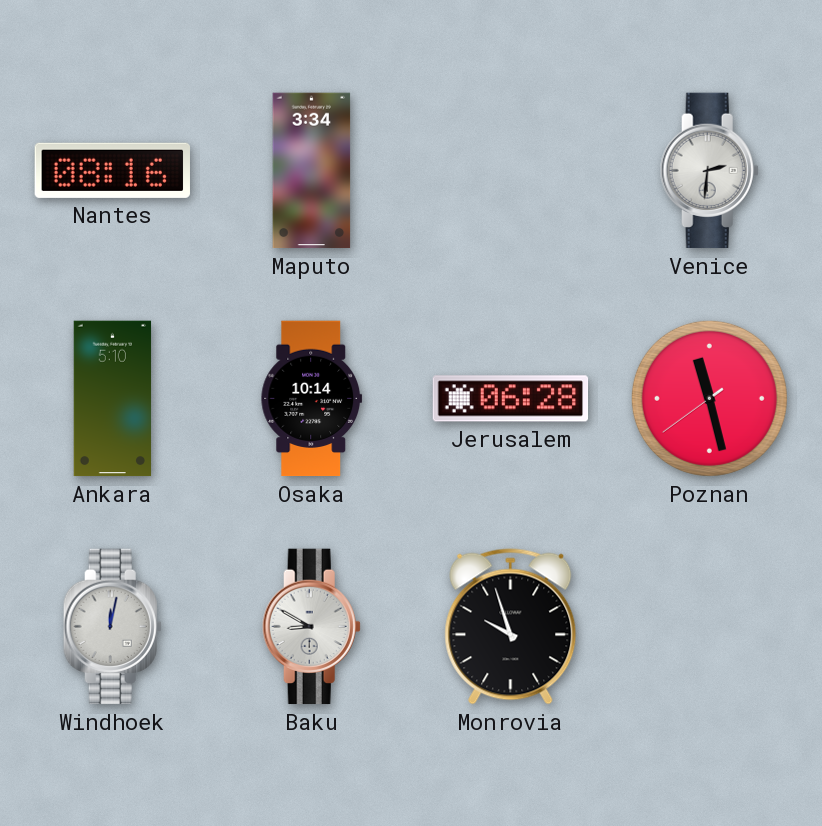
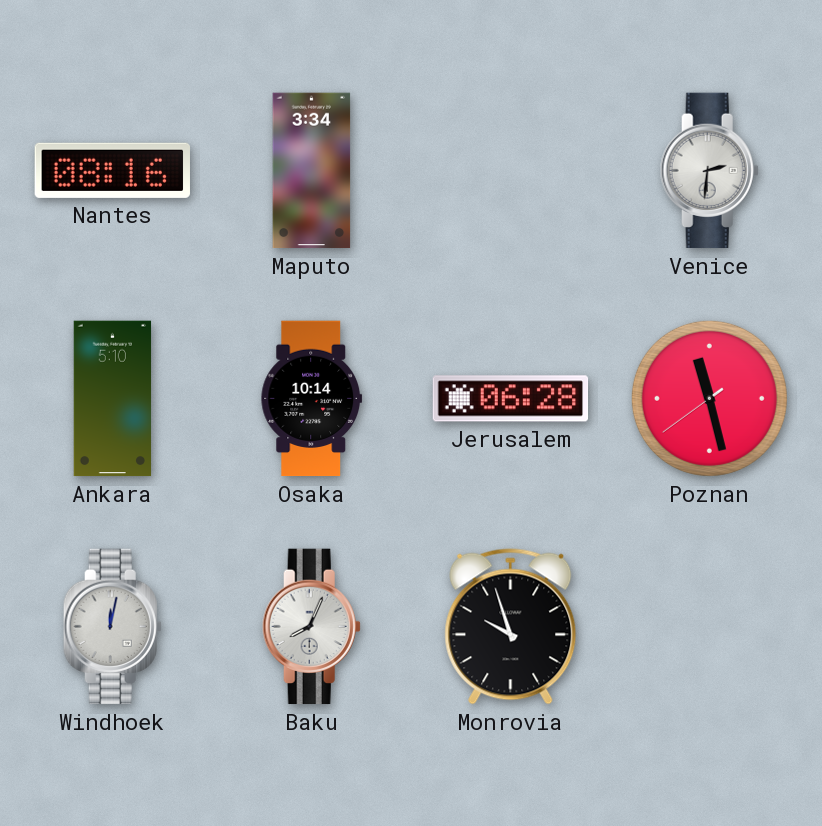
Baku: 8:50 -> 8:04
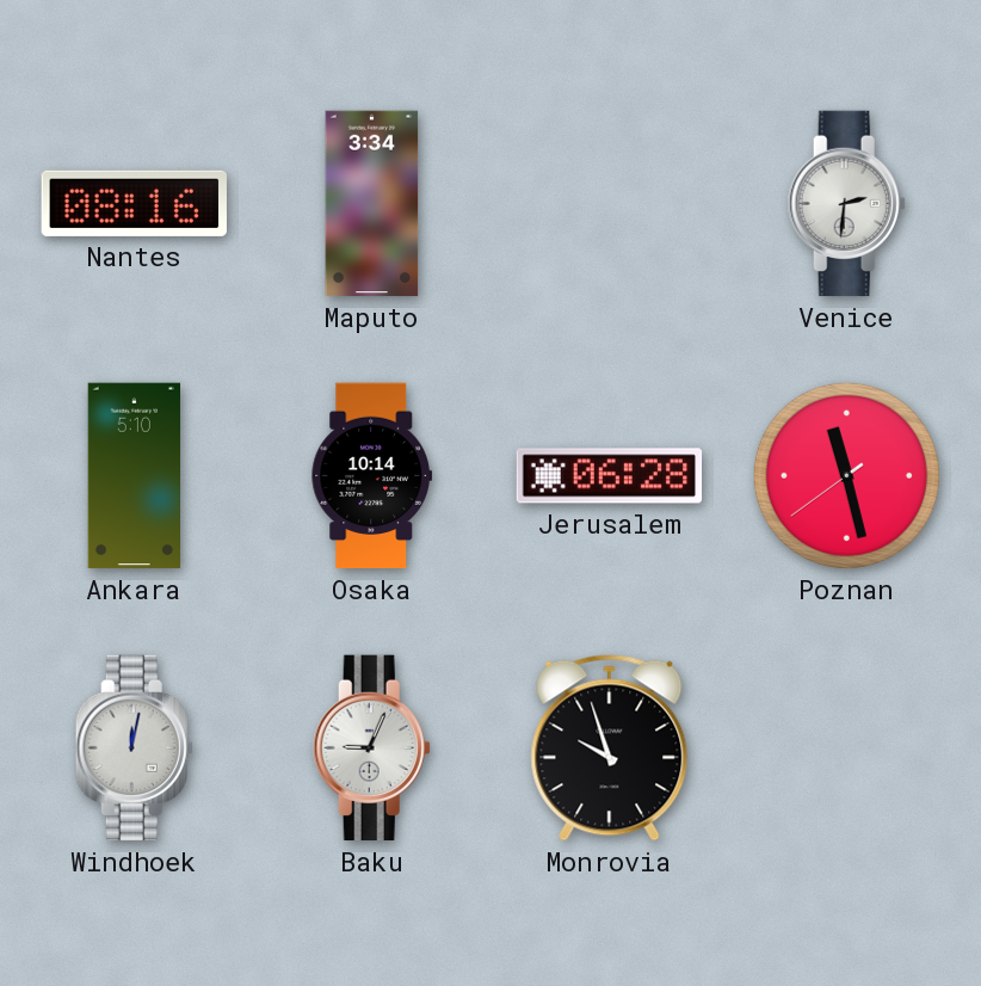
Baku: 8:04 -> 9:04
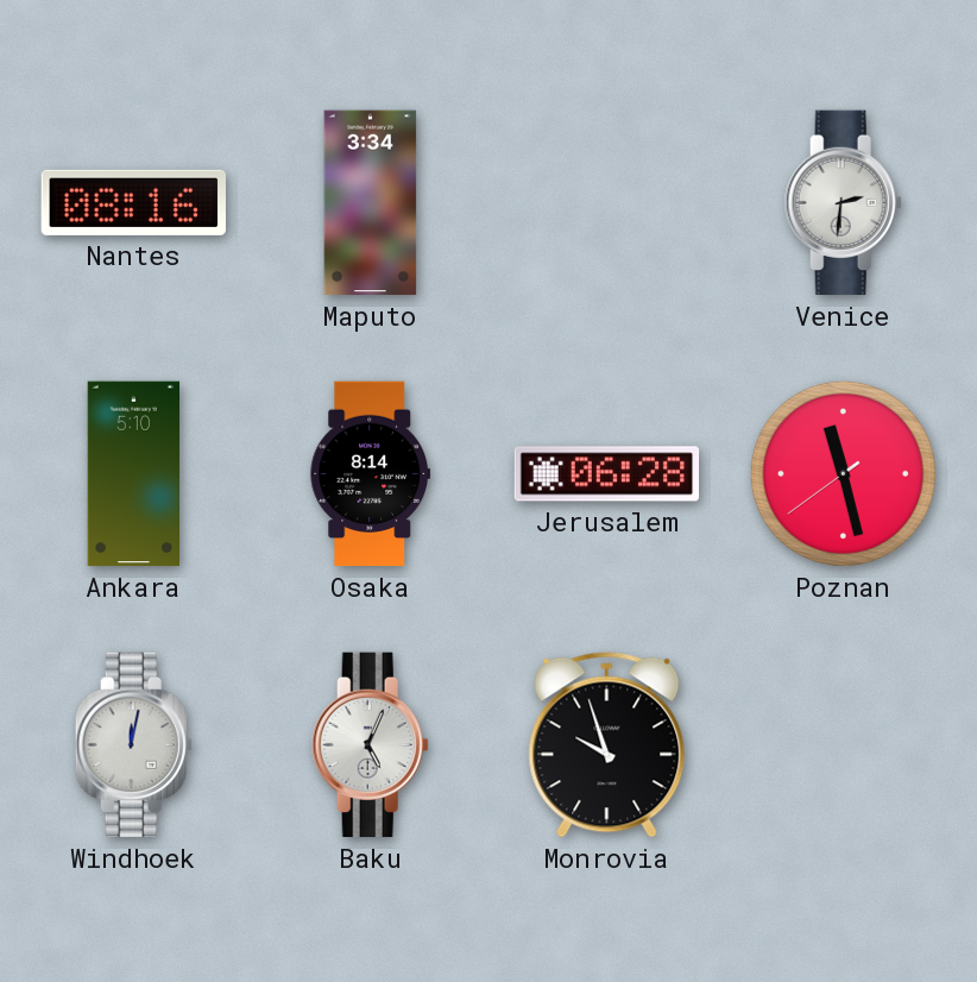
Osaka: 10:14 -> 8:14
Baku: 9:04 -> 5:04
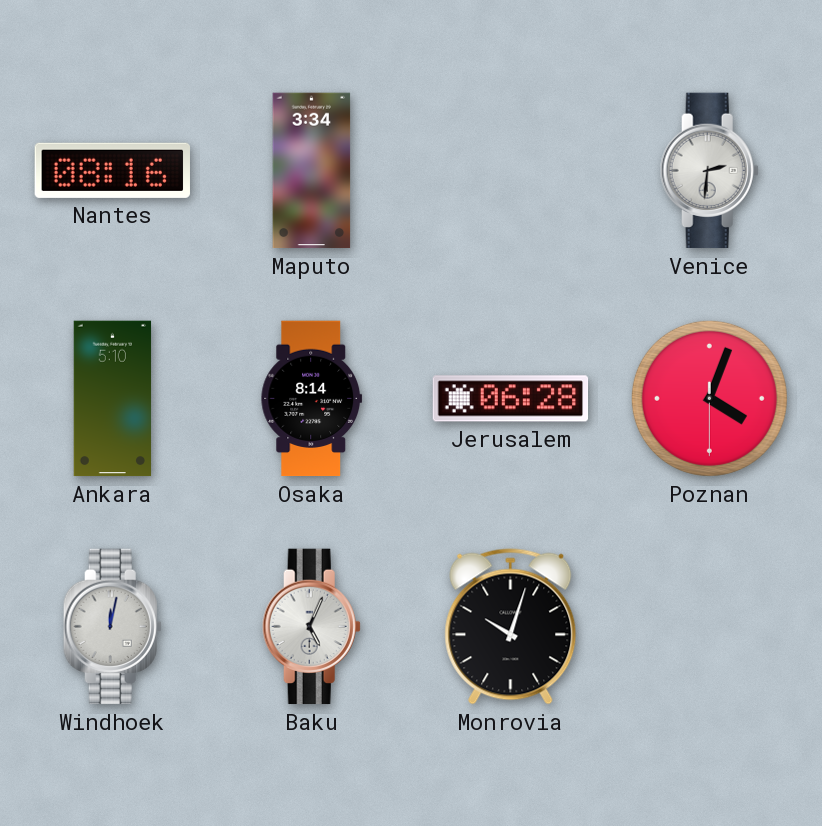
Poznan: 11:27 -> 4:03
Monrovia: 9:57 -> 10:03
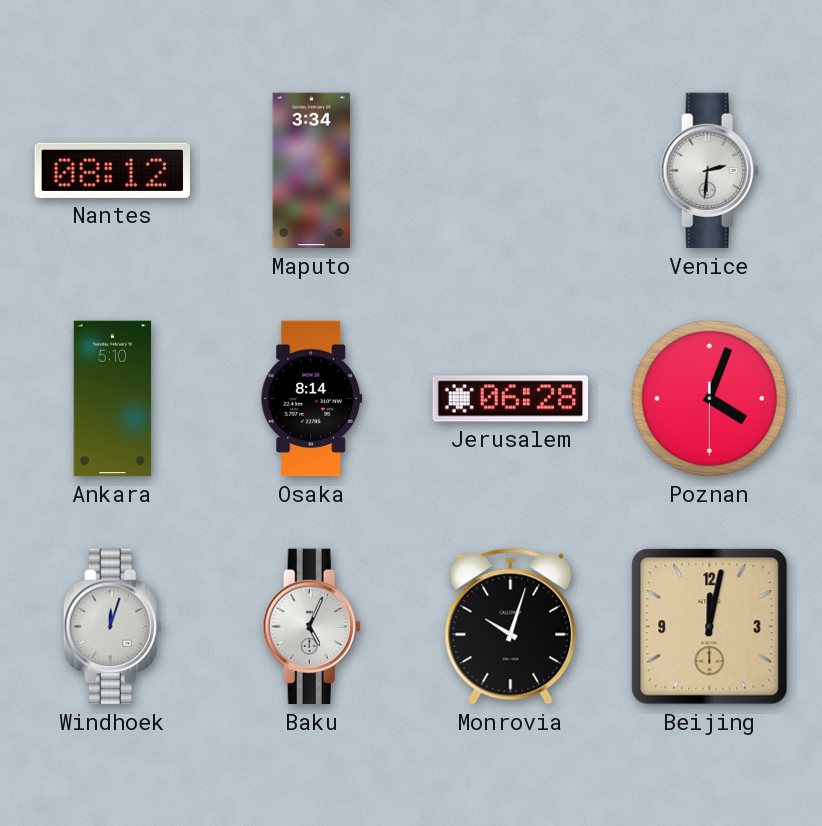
Nantes: 08:16 -> 08:12
Windhoek: 12:02 -> 12:03
Beijing: none -> 12:02
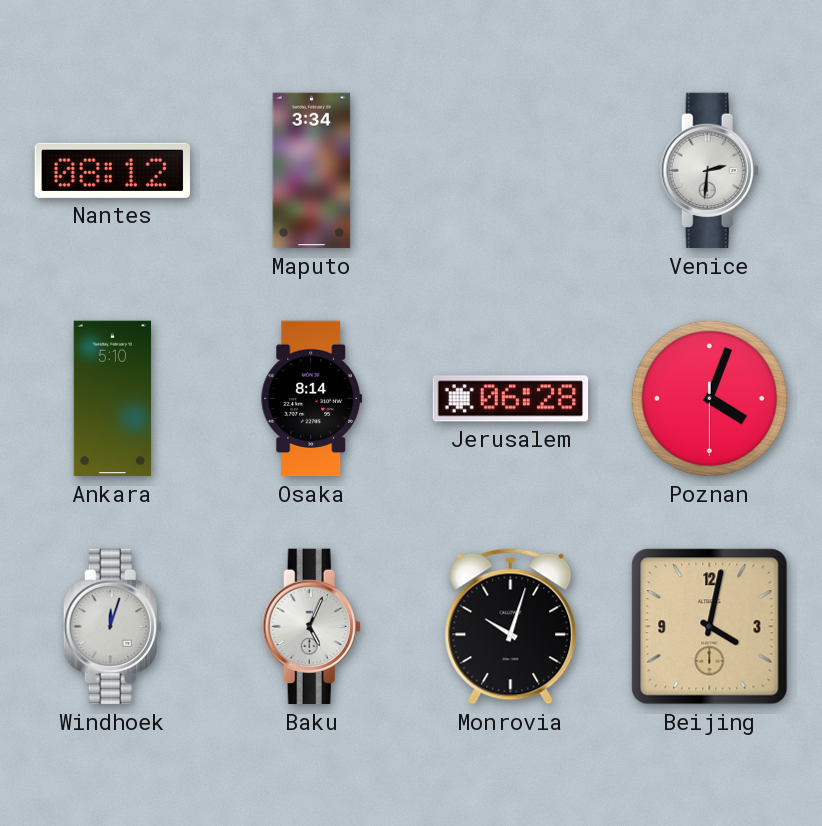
Beijing: 12:02 -> 4:02
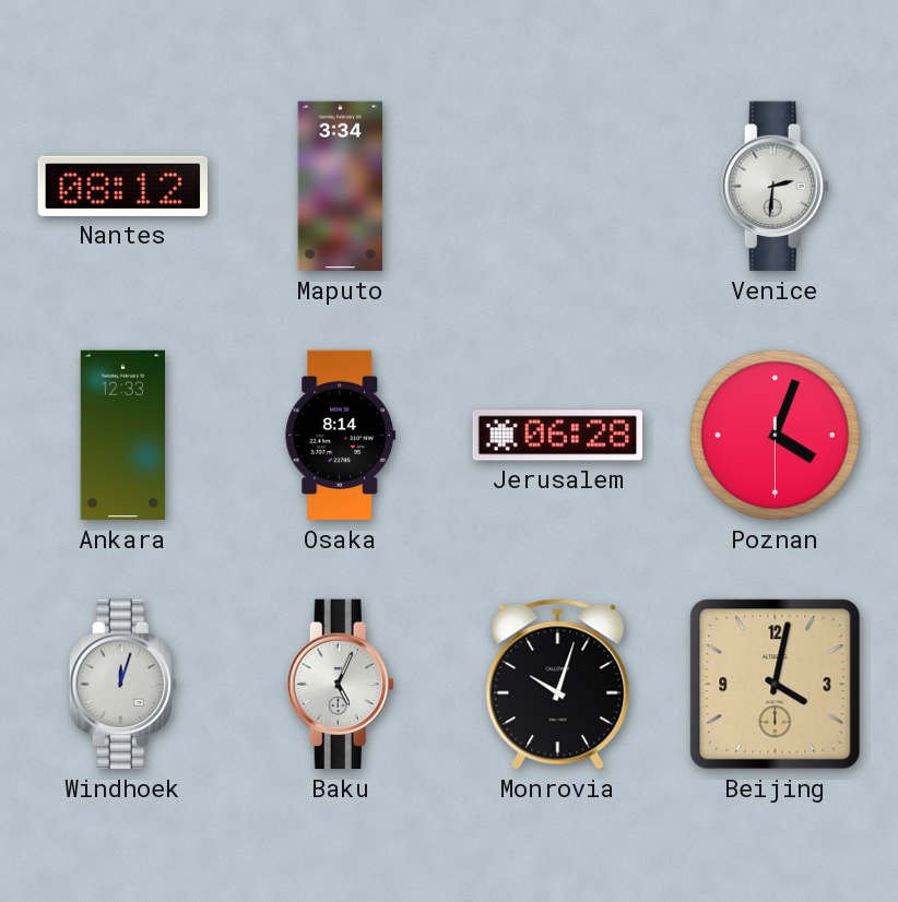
Ankara: 5:10 -> 12:33
